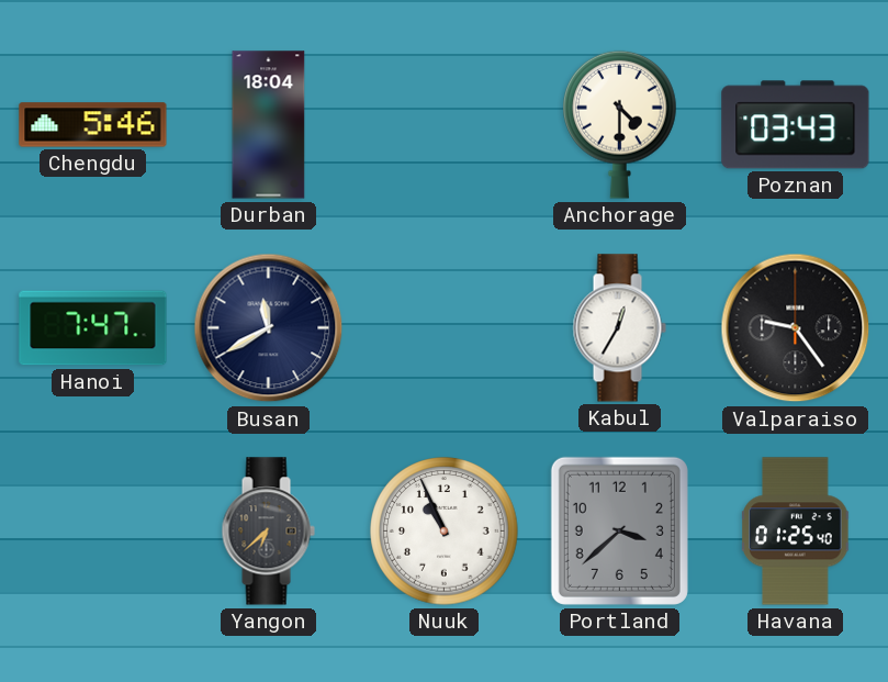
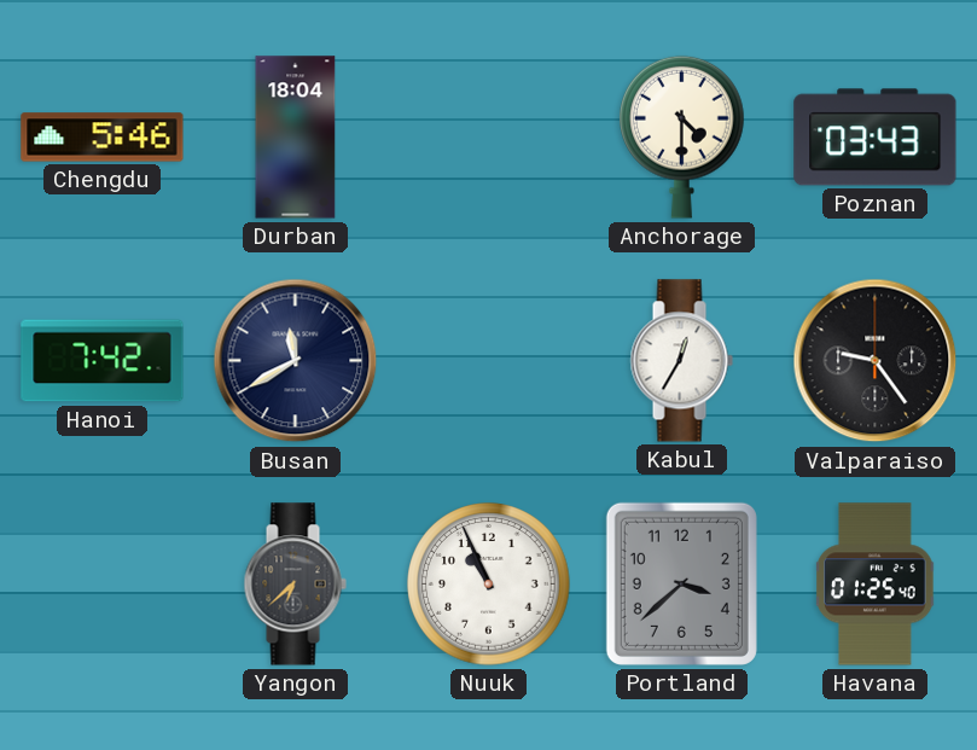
Hanoi: 7:47 -> 7:42
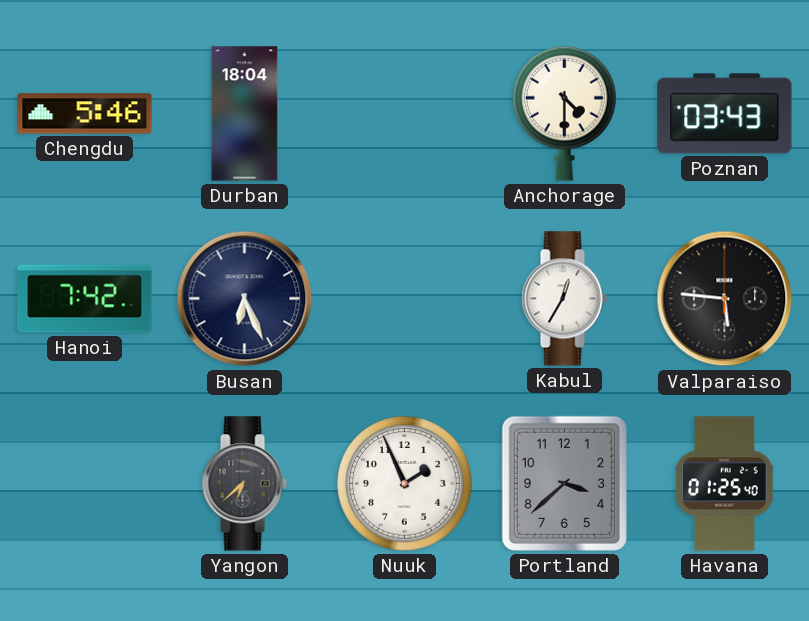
Busan: 11:40 -> 6:26
Valparaiso: 9:24 -> 5:46
Nuuk: 10:56 -> 1:56
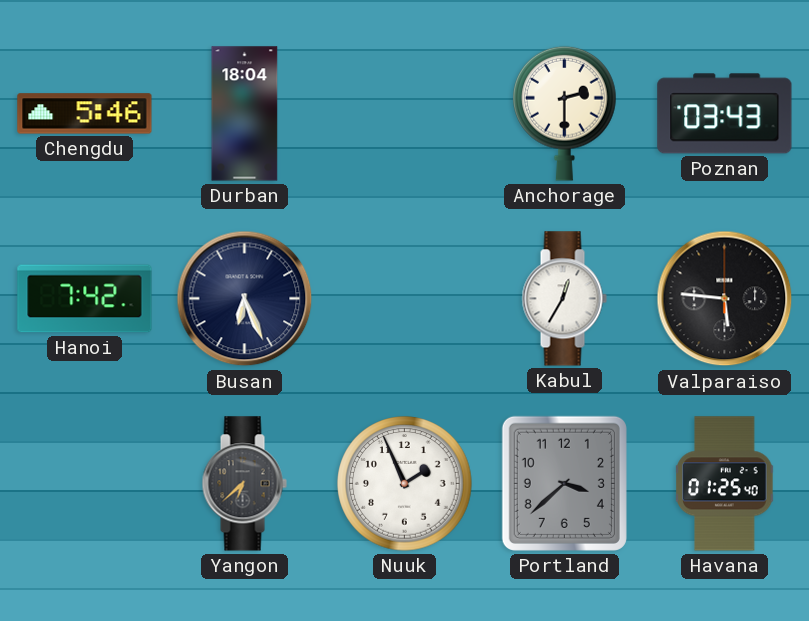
Anchorage: 4:30 -> 2:30
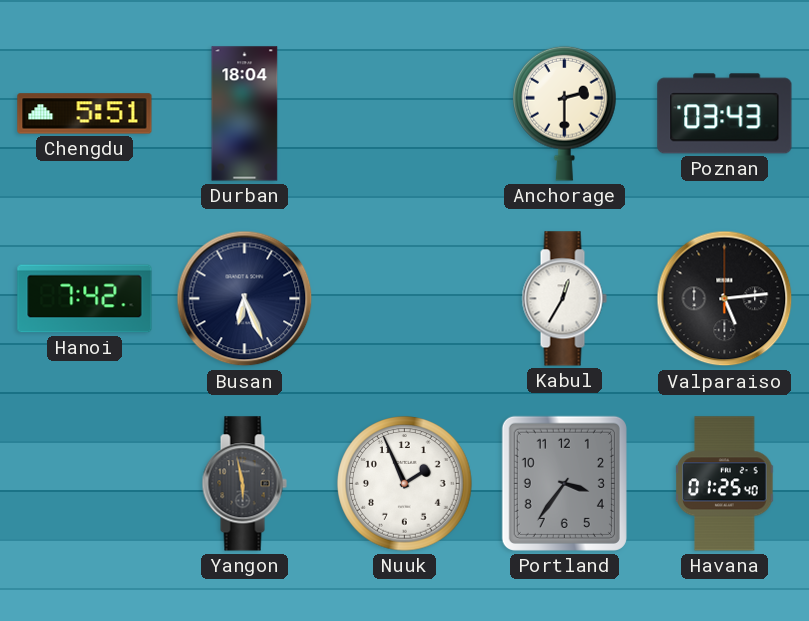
Chengdu: 5:46 -> 5:51
Valparaiso: 5:46 -> 5:14
Yangon: 6:38 -> 5:58
Portland: 3:38 -> 3:36
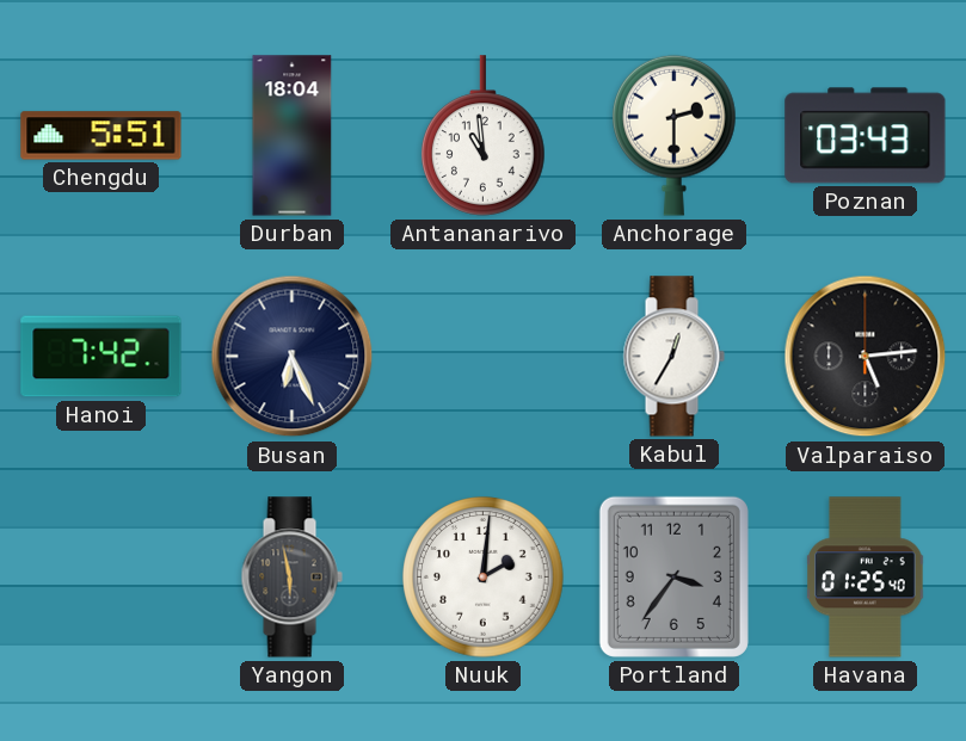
Antananarivo: none -> 10:59
Nuuk: 1:56 -> 2:01
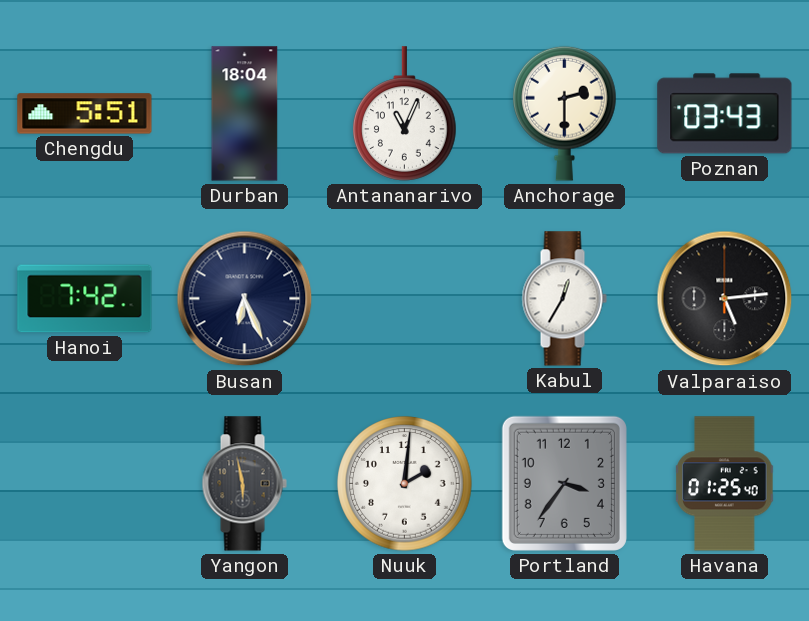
Antananarivo: 10:59 -> 11:04
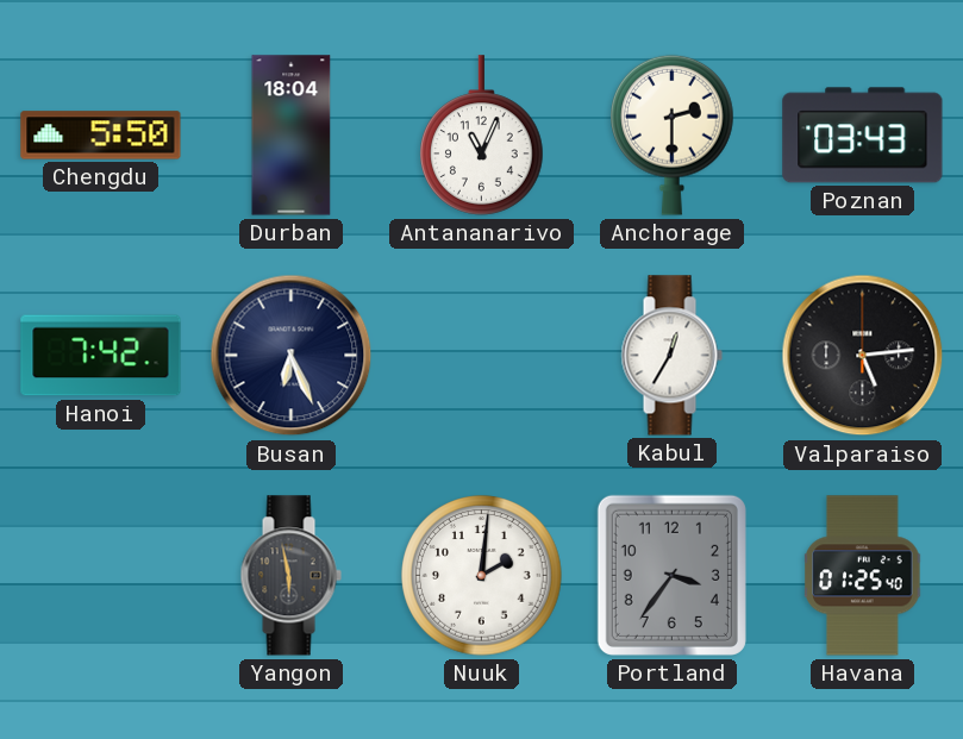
Chengdu: 5:51 -> 5:50
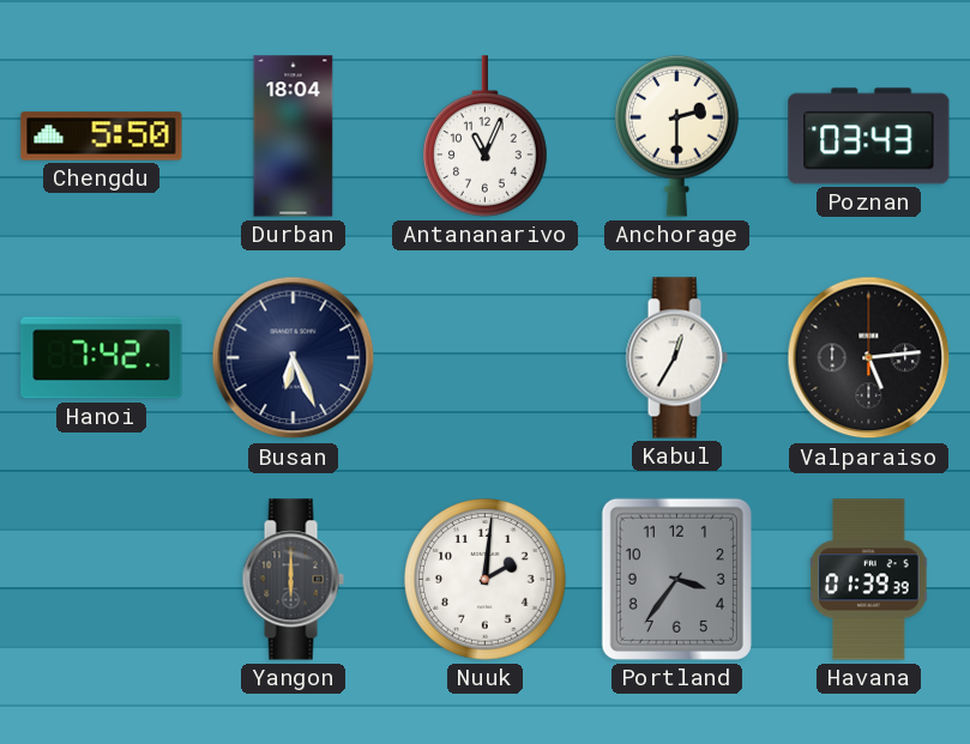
Yangon: 5:58 -> 6:00
Havana: 01:25 -> 01:39
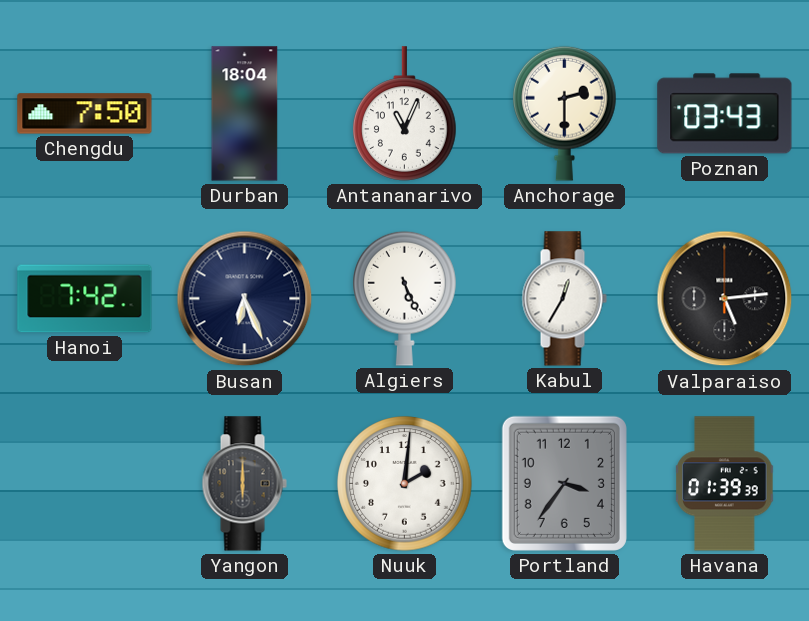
Chengdu: 5:50 -> 7:50
Algiers: none -> 5:26
